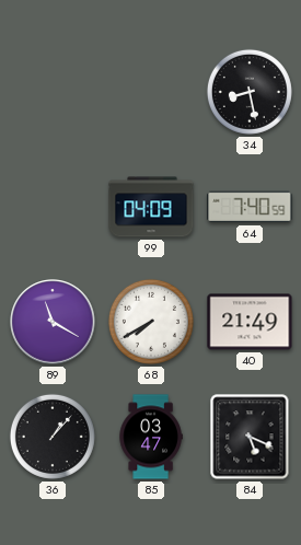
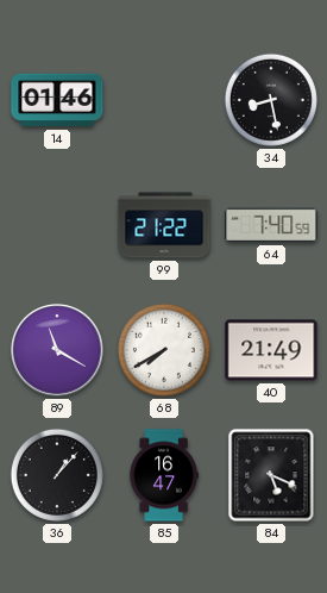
14: none -> 01:46
99: 04:09 -> 21:22
85: 03:47 -> 16:47
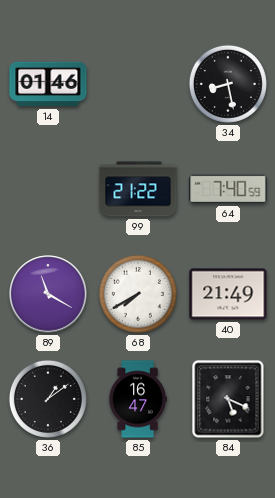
36: 1:07 -> 1:09
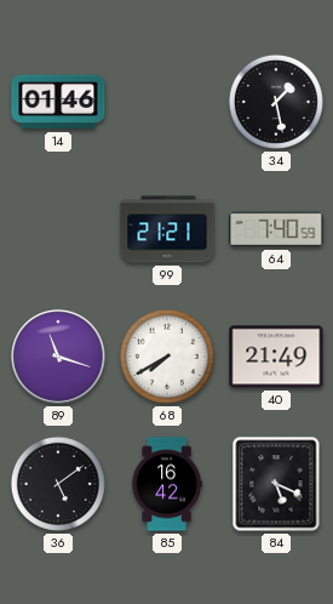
34: 8:28 -> 1:28
99: 21:22 -> 21:21
89: 11:20 -> 11:18
36: 1:09 -> 5:09
85: 16:47 -> 16:42
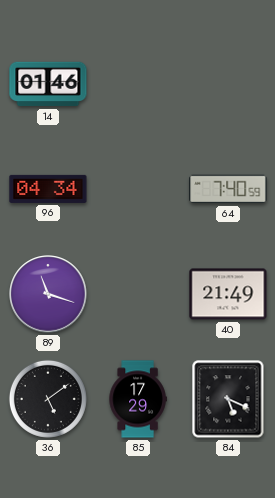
34: 1:28 -> none
96: none -> 04:34
99: 21:21 -> none
68: 7:40 -> none
85: 16:42 -> 17:29
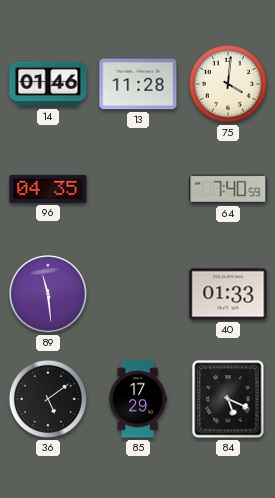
13: none -> 11:28
75: none -> 4:01
96: 04:34 -> 04:35
89: 11:18 -> 11:29
40: 21:49 -> 01:33
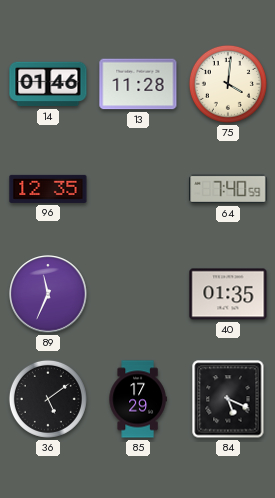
96: 04:35 -> 12:35
89: 11:29 -> 11:34
40: 01:33 -> 01:35
